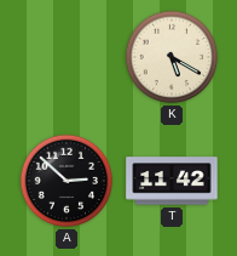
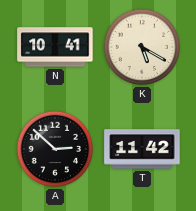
N: none -> 10:41
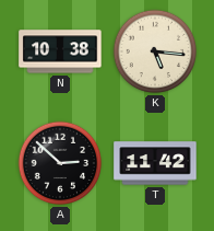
N: 10:41 -> 10:38
K: 5:20 -> 5:16
